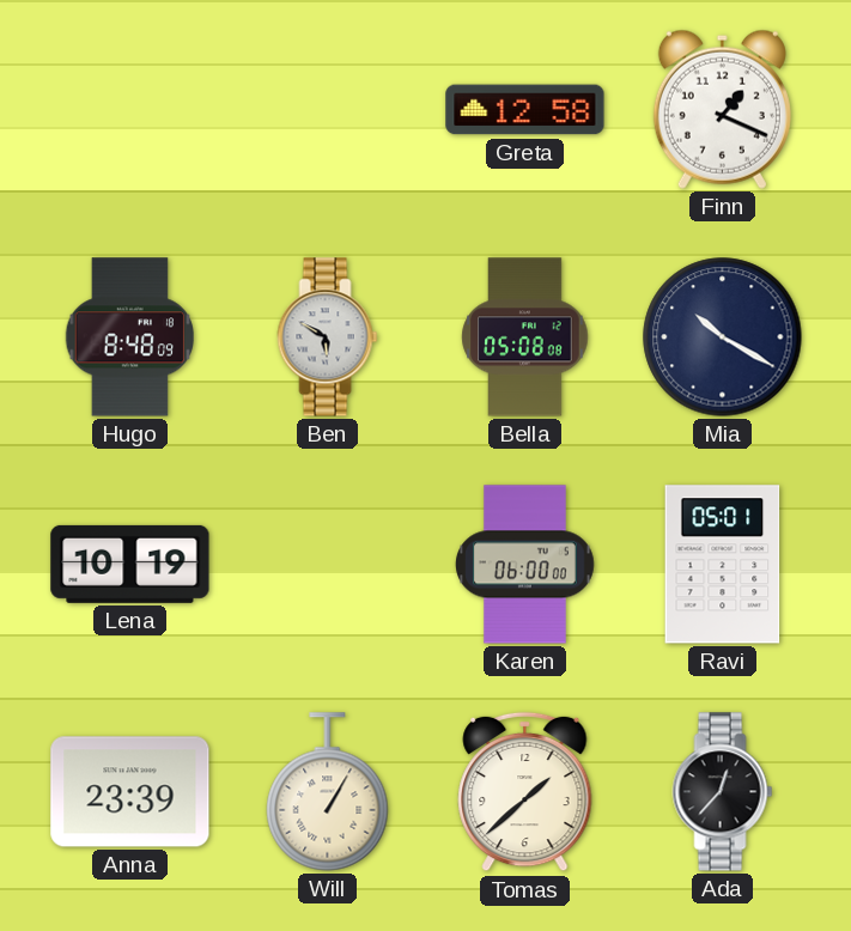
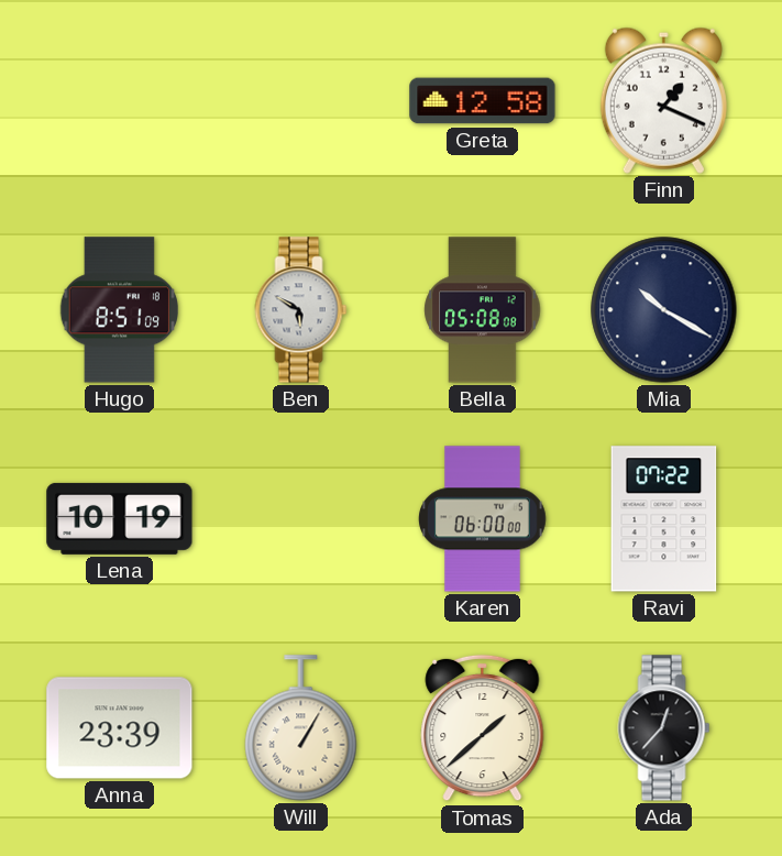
Hugo: 8:48 -> 8:51
Ravi: 05:01 -> 07:22
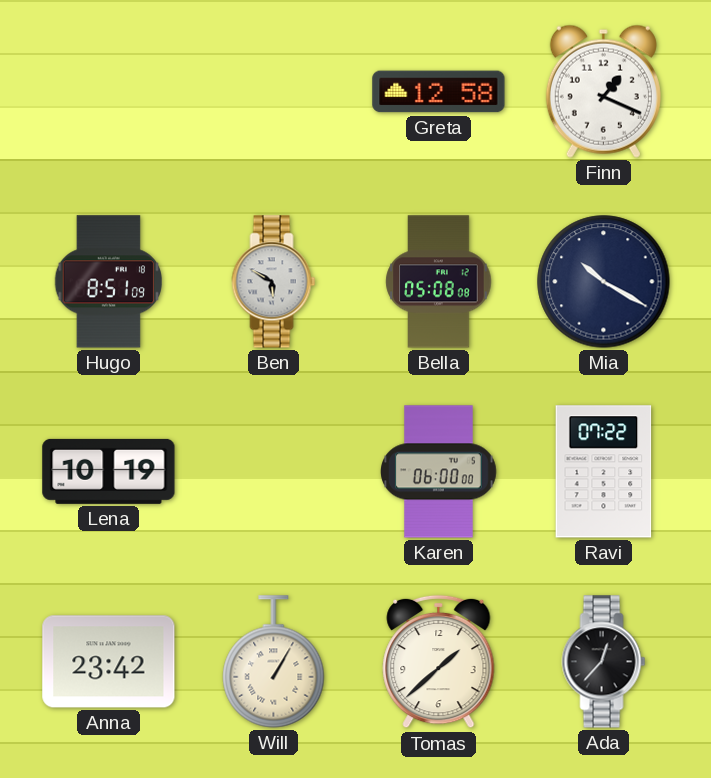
Anna: 23:39 -> 23:42
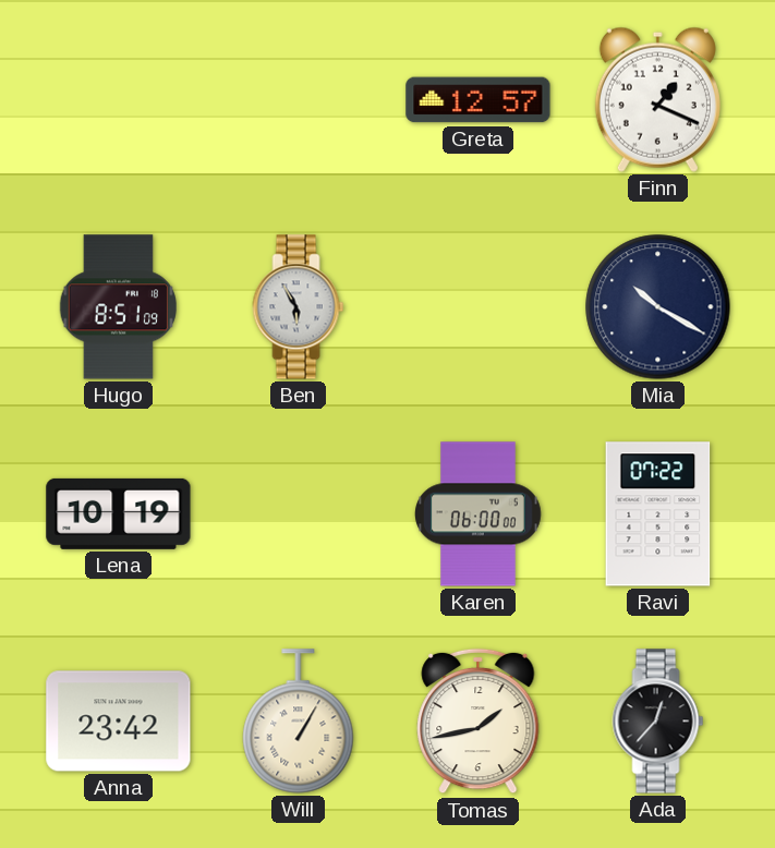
Greta: 12:58 -> 12:57
Ben: 5:50 -> 5:55
Bella: 05:08 -> none
Tomas: 1:38 -> 1:43
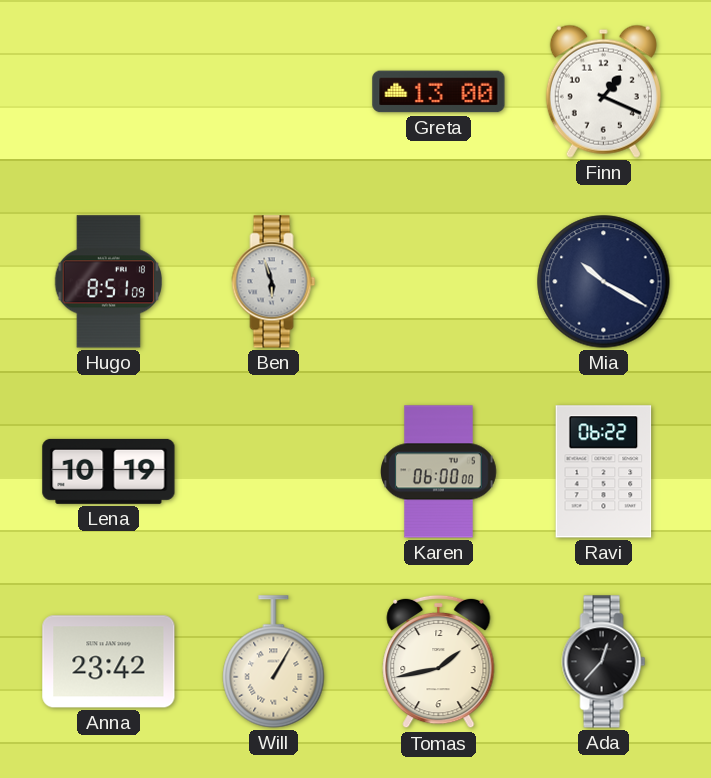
Greta: 12:57 -> 13:00
Ben: 5:55 -> 5:57
Ravi: 07:22 -> 06:22
